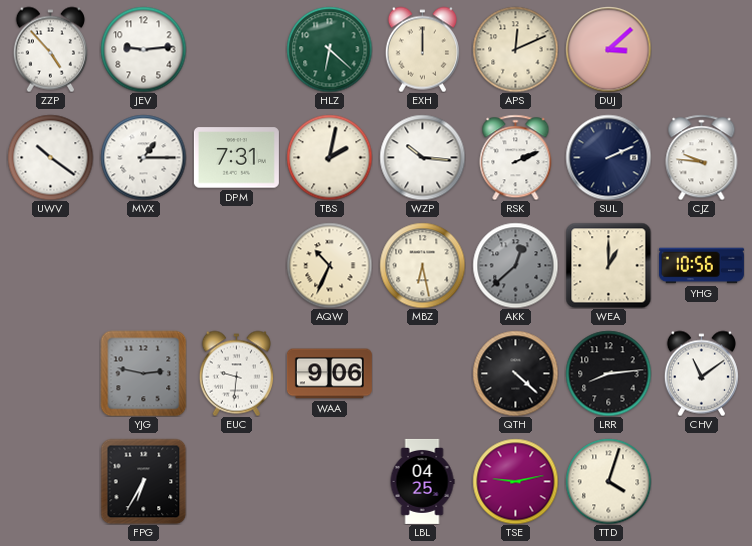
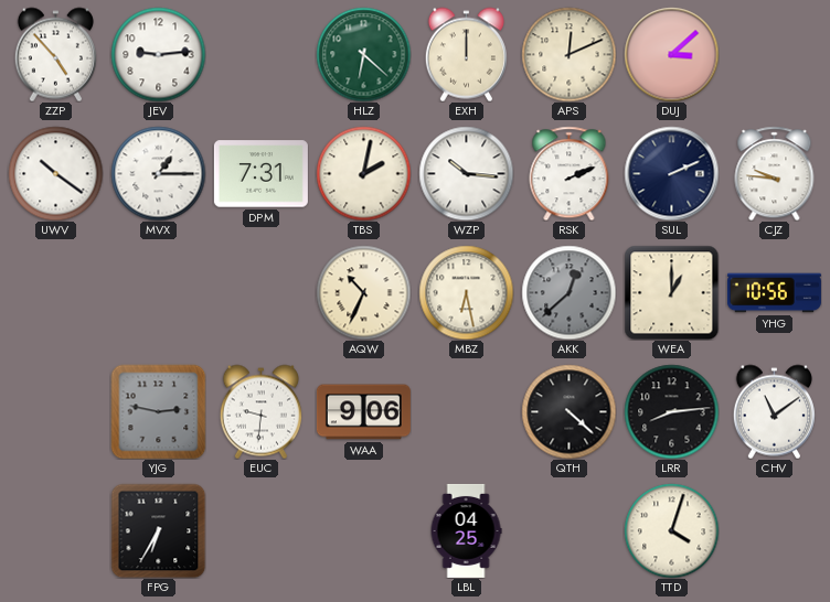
TSE: 9:13 -> none
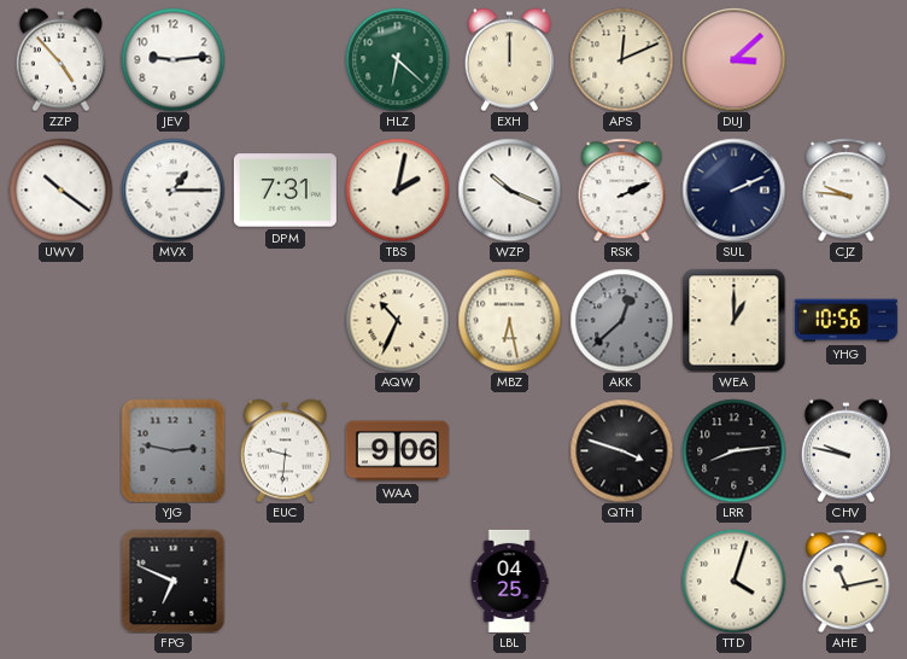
WZP: 10:16 -> 10:19
QTH: 4:22 -> 3:48
CHV: 11:09 -> 9:47
FPG: 6:35 -> 6:49
AHE: none -> 11:13
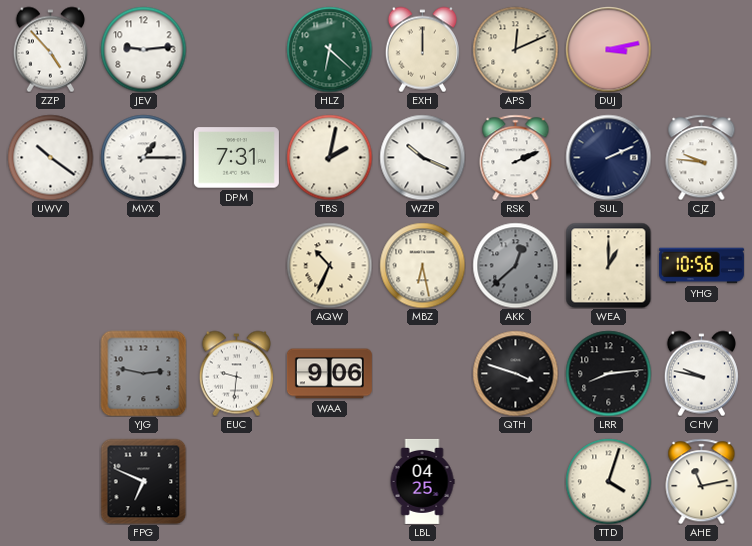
DUJ: 3:08 -> 3:13
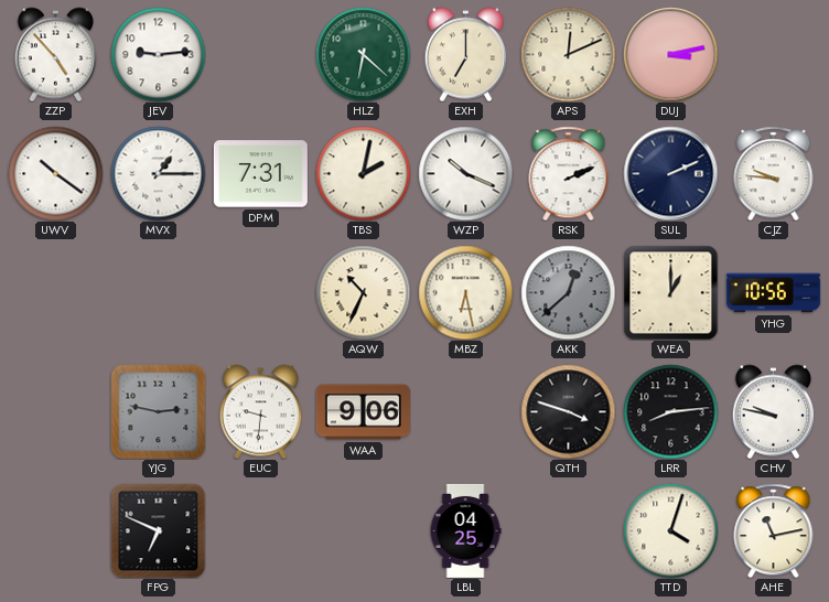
EXH: 12:00 -> 7:00
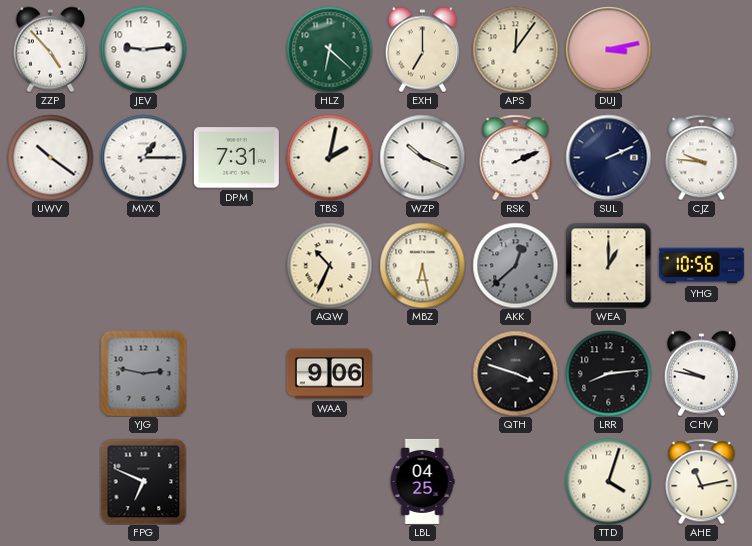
APS: 12:11 -> 12:06
EUC: 9:31 -> none
